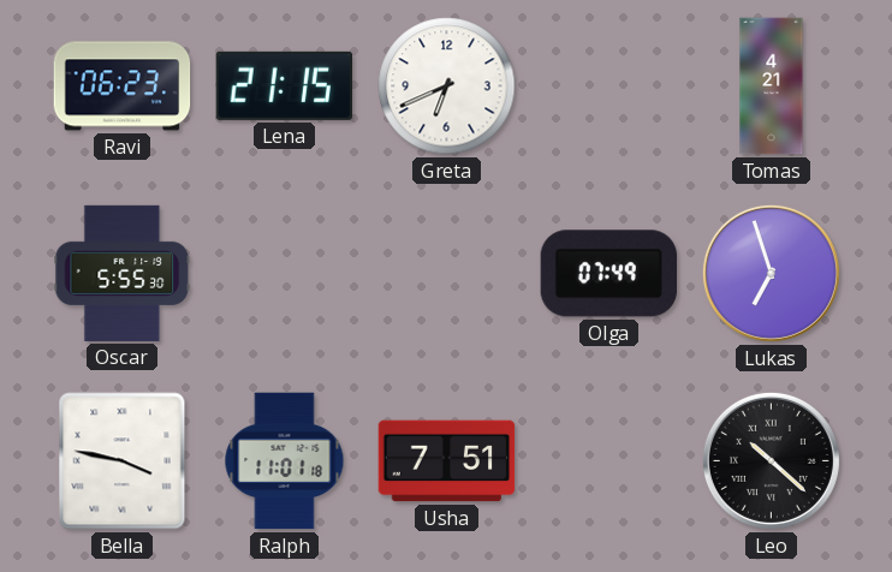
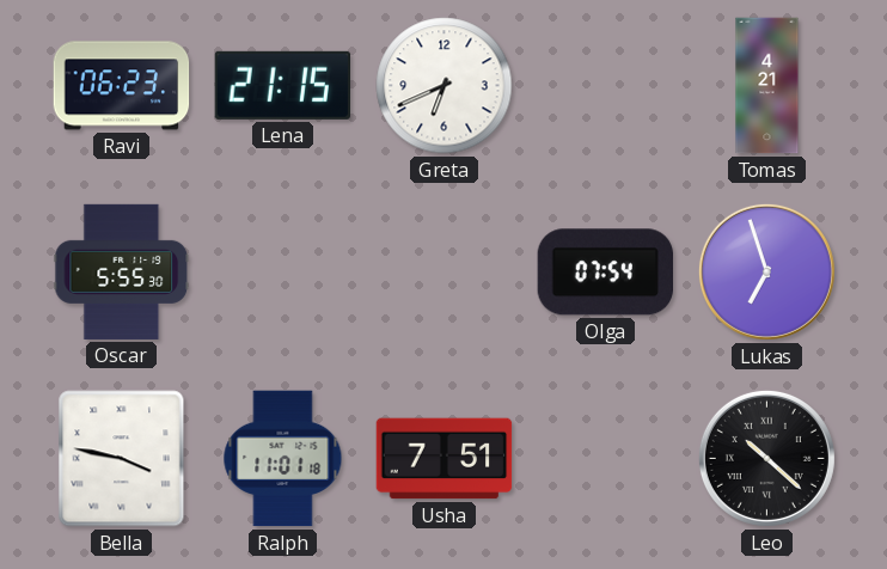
Olga: 07:49 -> 07:54
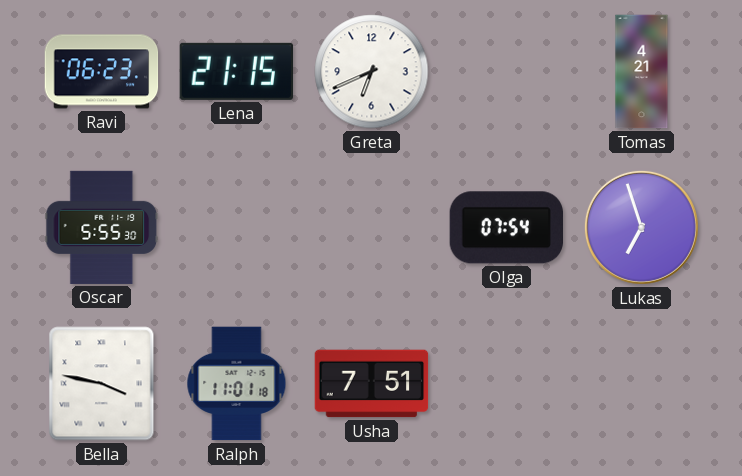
Leo: 10:22 -> none
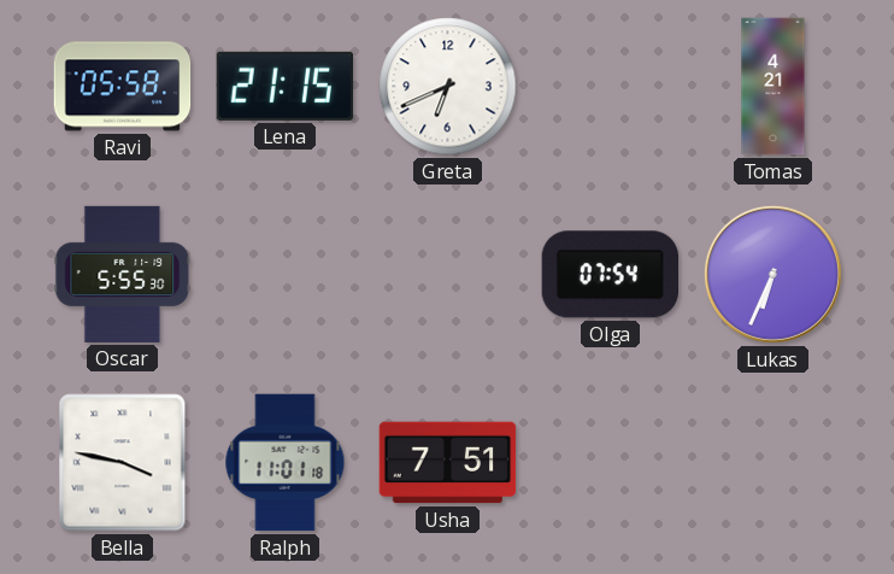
Ravi: 06:23 -> 05:58
Lukas: 6:57 -> 6:34
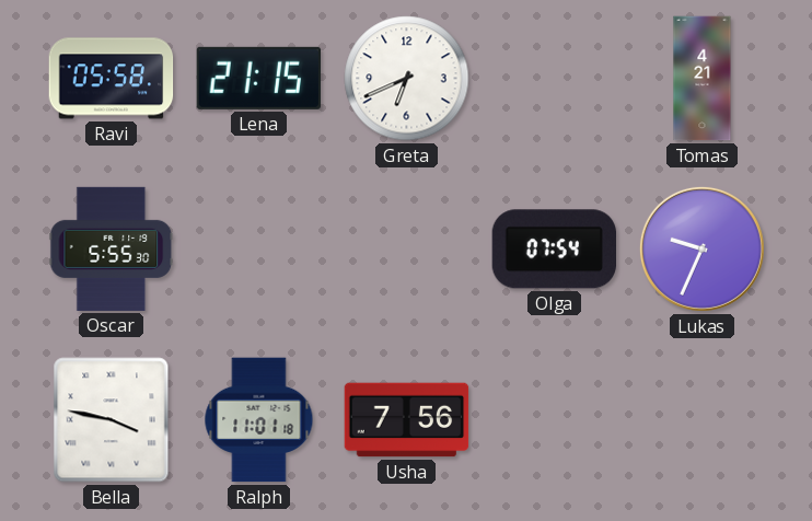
Lukas: 6:34 -> 9:34
Usha: 7:51 -> 7:56
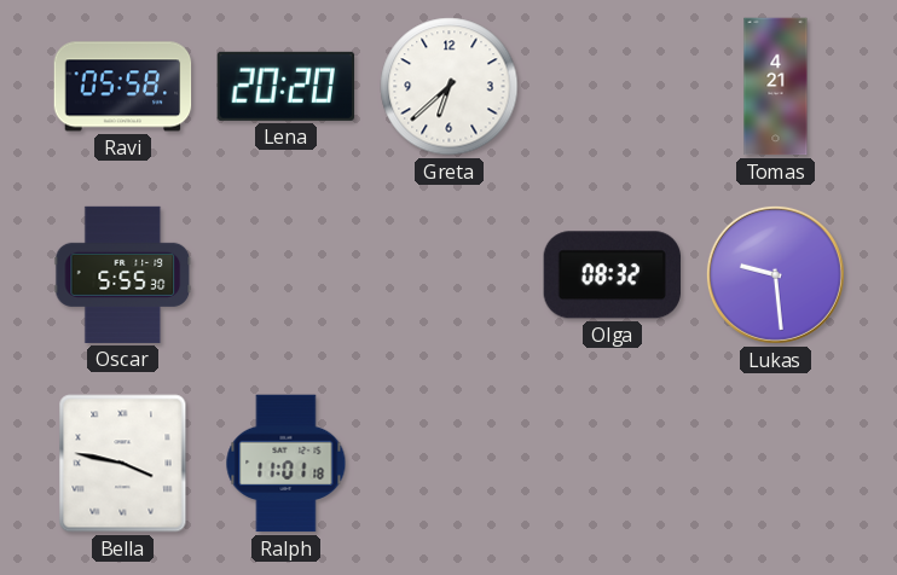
Lena: 21:15 -> 20:20
Greta: 6:41 -> 6:38
Olga: 07:54 -> 08:32
Lukas: 9:34 -> 9:29
Usha: 7:56 -> none
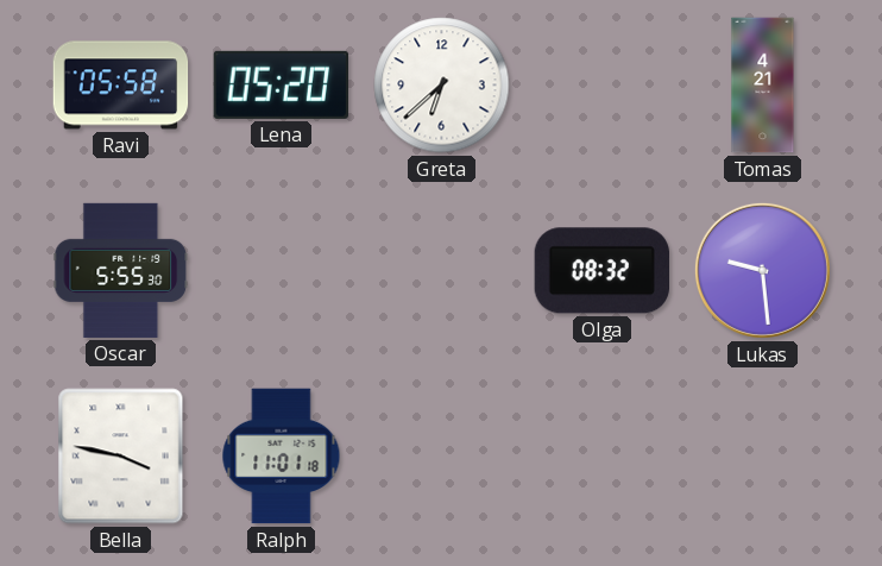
Lena: 20:20 -> 05:20
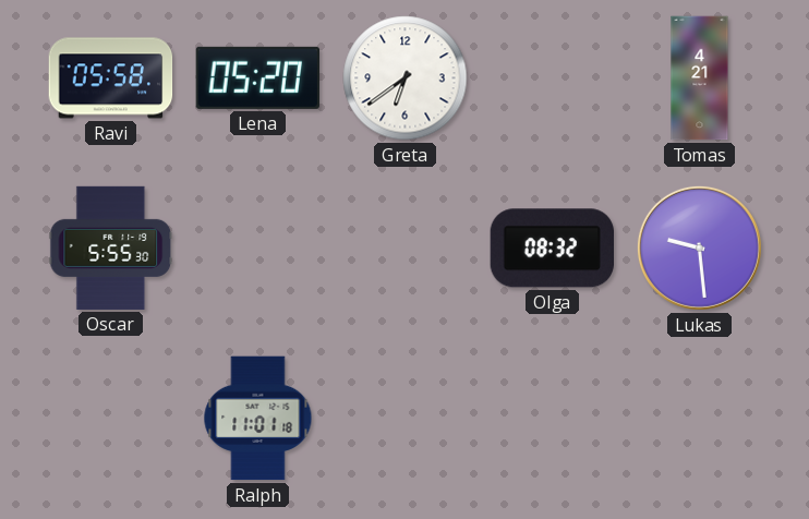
Greta: 6:38 -> 6:39
Bella: 3:47 -> none
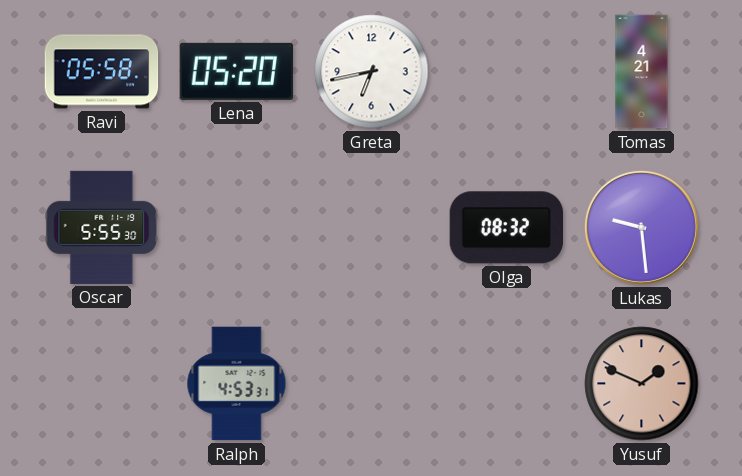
Greta: 6:39 -> 6:43
Ralph: 11:01 -> 4:53
Yusuf: none -> 1:49
